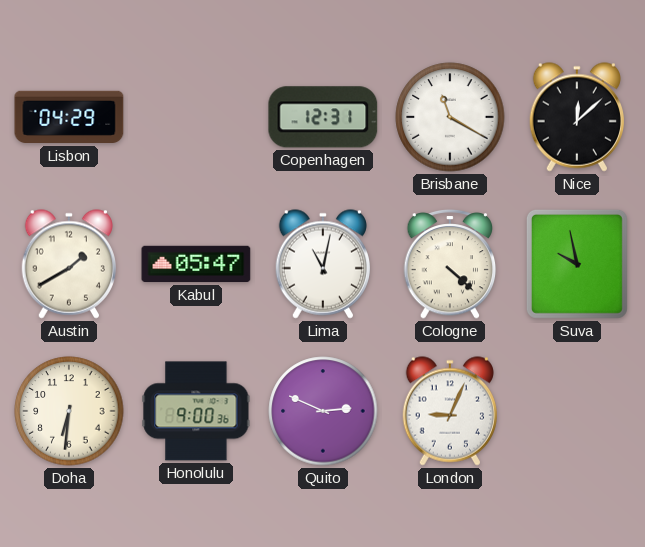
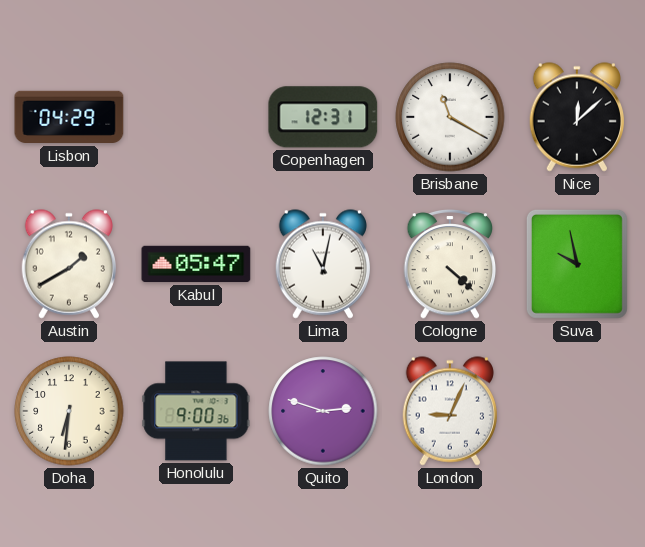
Quito: 2:49 -> 2:48
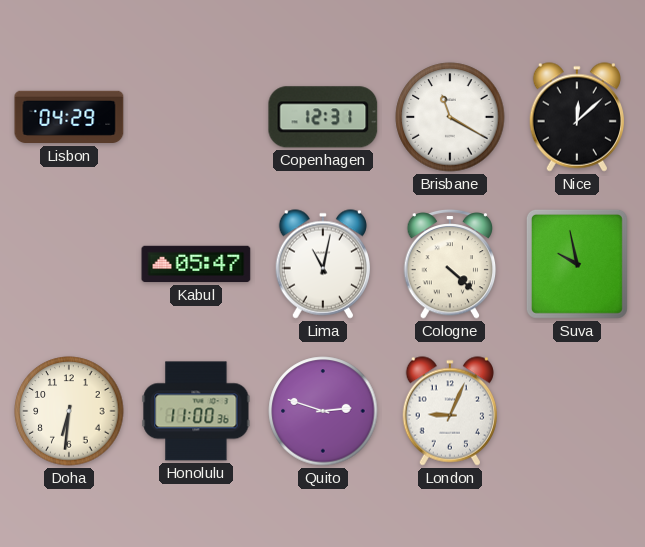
Austin: 1:40 -> none
Honolulu: 9:00 -> 11:00
